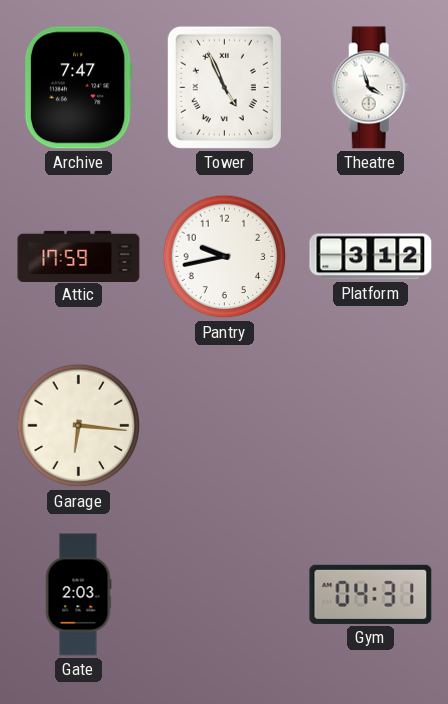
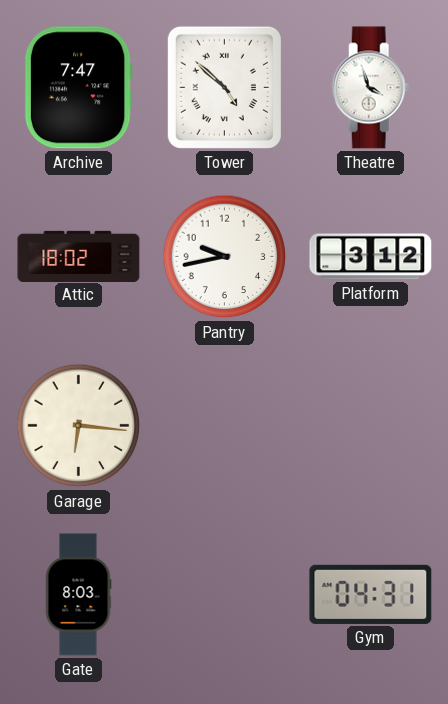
Tower: 4:56 -> 4:52
Attic: 17:59 -> 18:02
Gate: 2:03 -> 8:03
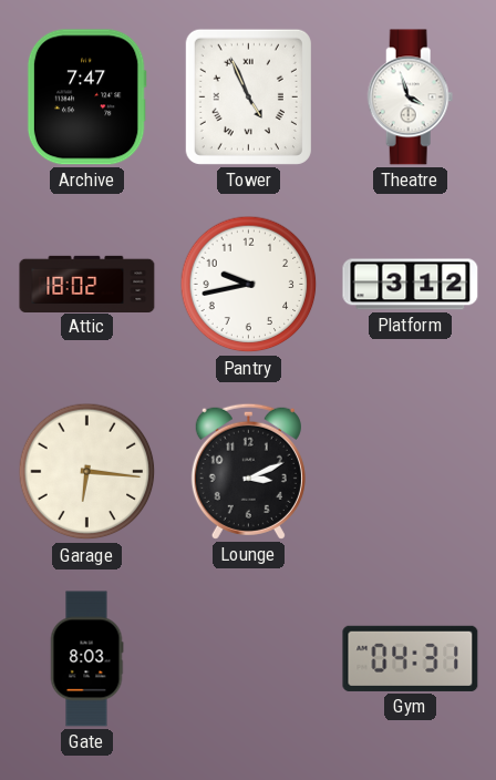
Tower: 4:52 -> 4:56
Lounge: none -> 3:11
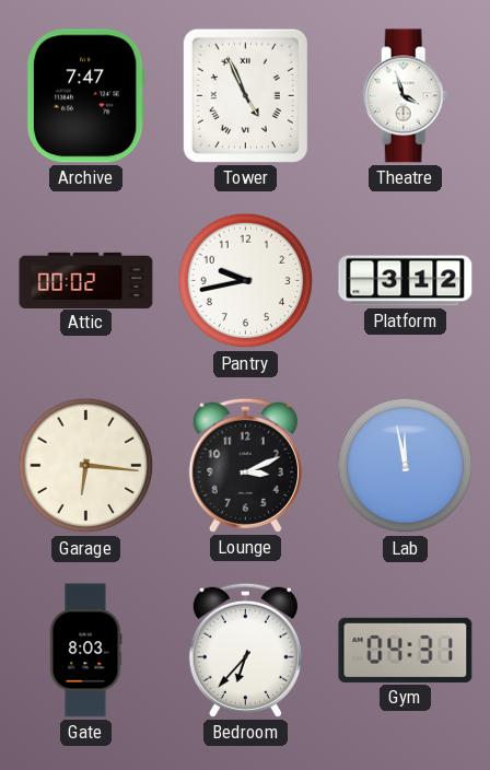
Attic: 18:02 -> 00:02
Lab: none -> 11:58
Bedroom: none -> 6:37
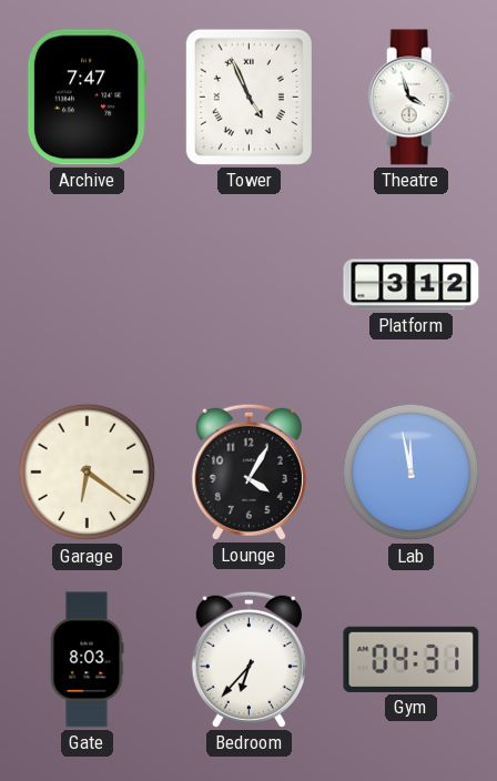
Attic: 00:02 -> none
Pantry: 9:43 -> none
Garage: 6:16 -> 6:21
Lounge: 3:11 -> 4:05
